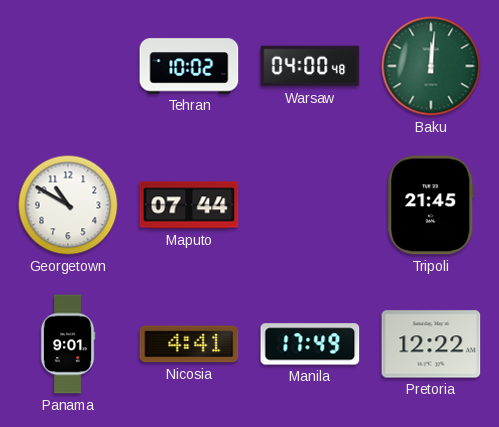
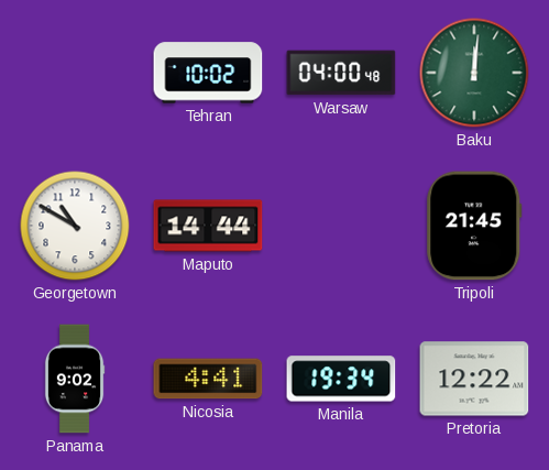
Maputo: 07:44 -> 14:44
Panama: 9:01 -> 9:02
Manila: 17:49 -> 19:34
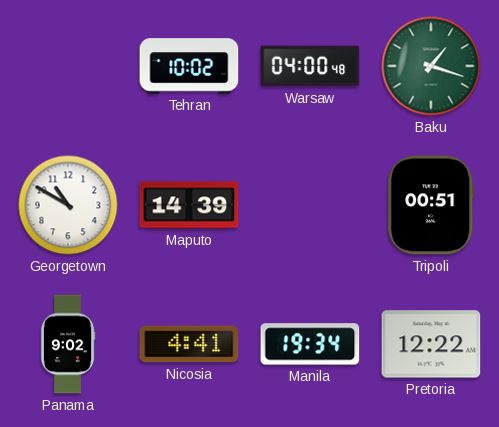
Baku: 12:01 -> 1:18
Maputo: 14:44 -> 14:39
Tripoli: 21:45 -> 00:51
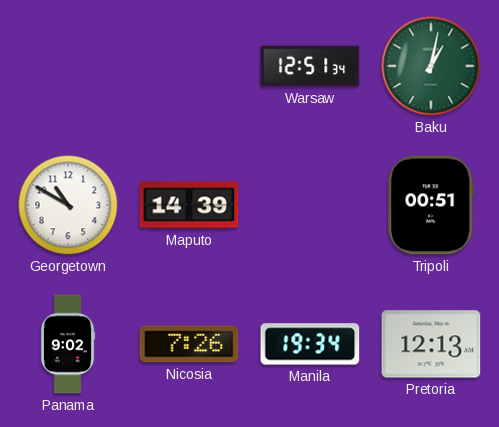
Tehran: 10:02 -> none
Warsaw: 04:00 -> 12:51
Baku: 1:18 -> 1:02
Nicosia: 4:41 -> 7:26
Pretoria: 12:22 -> 12:13
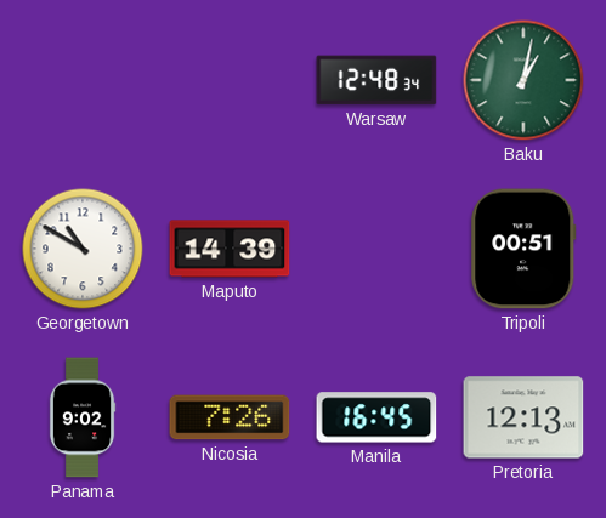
Warsaw: 12:51 -> 12:48
Manila: 19:34 -> 16:45
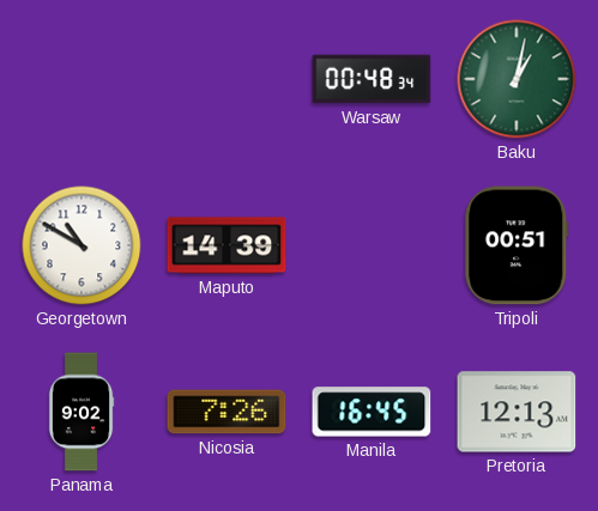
Warsaw: 12:48 -> 00:48
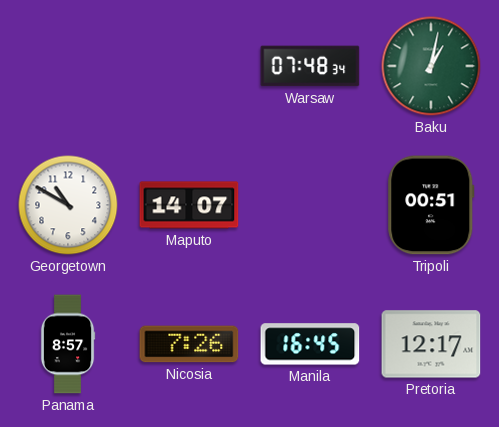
Warsaw: 00:48 -> 07:48
Maputo: 14:39 -> 14:07
Panama: 9:02 -> 8:57
Pretoria: 12:13 -> 12:17
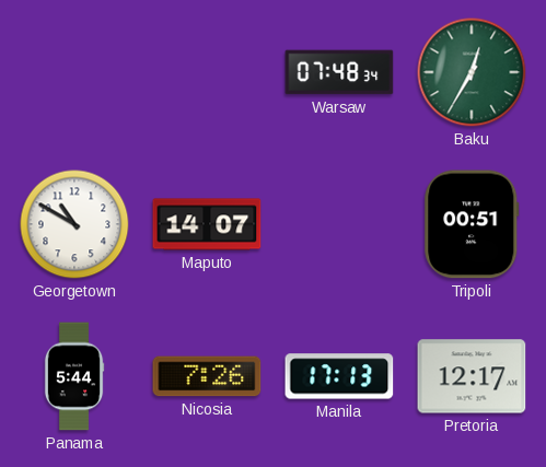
Baku: 1:02 -> 12:35
Panama: 8:57 -> 5:44
Manila: 16:45 -> 17:13
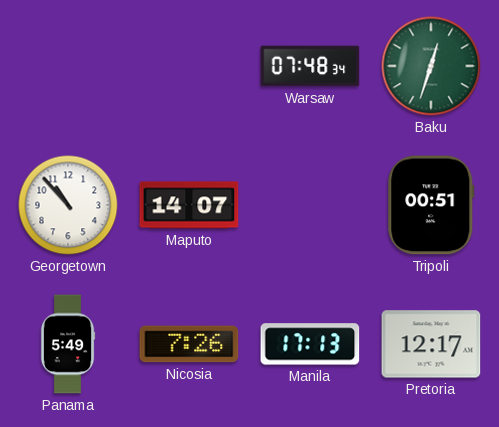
Baku: 12:35 -> 12:33
Georgetown: 10:50 -> 10:53
Panama: 5:44 -> 5:49
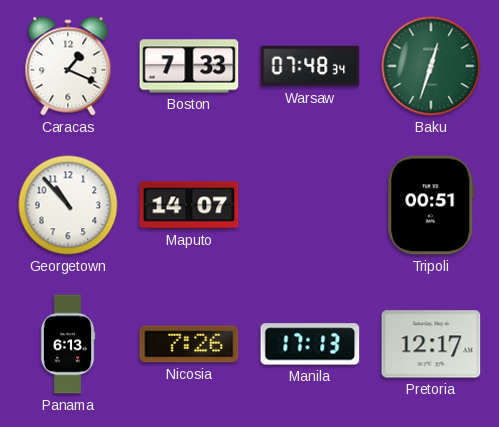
Caracas: none -> 1:19
Boston: none -> 7:33
Panama: 5:49 -> 6:13
